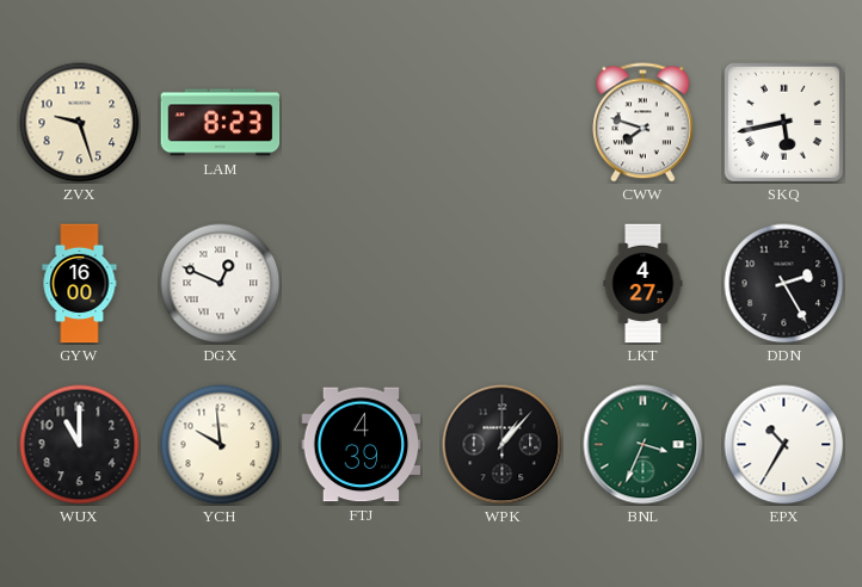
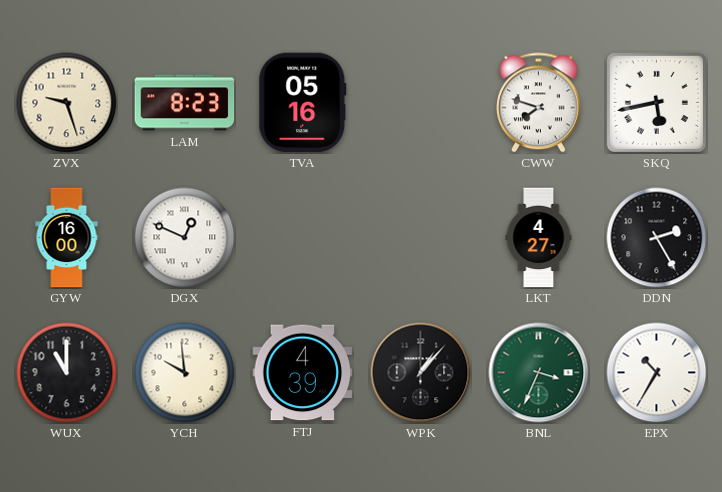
TVA: none -> 05:16
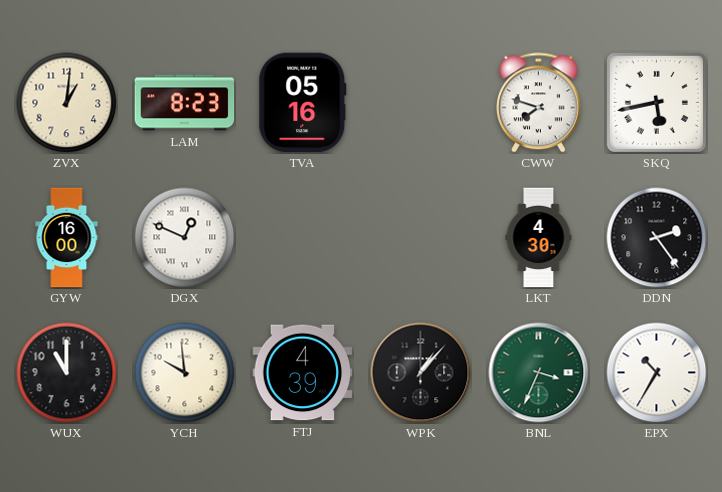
ZVX: 9:27 -> 1:01
LKT: 4:27 -> 4:30
DDN: 2:25 -> 2:24
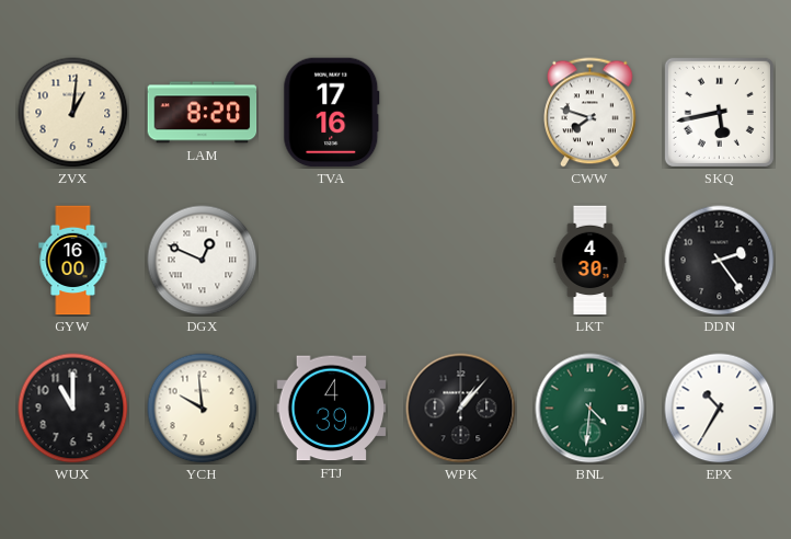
LAM: 8:23 -> 8:20
TVA: 05:16 -> 17:16
BNL: 3:34 -> 4:31
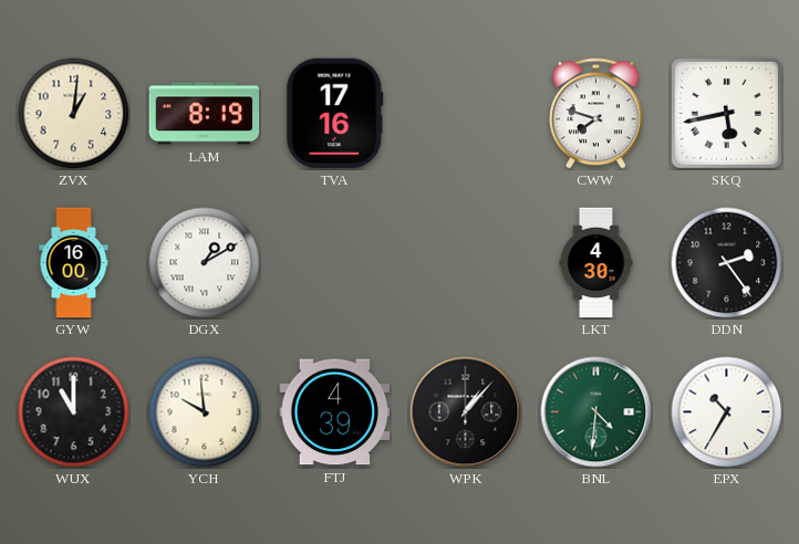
LAM: 8:20 -> 8:19
DGX: 12:49 -> 1:10
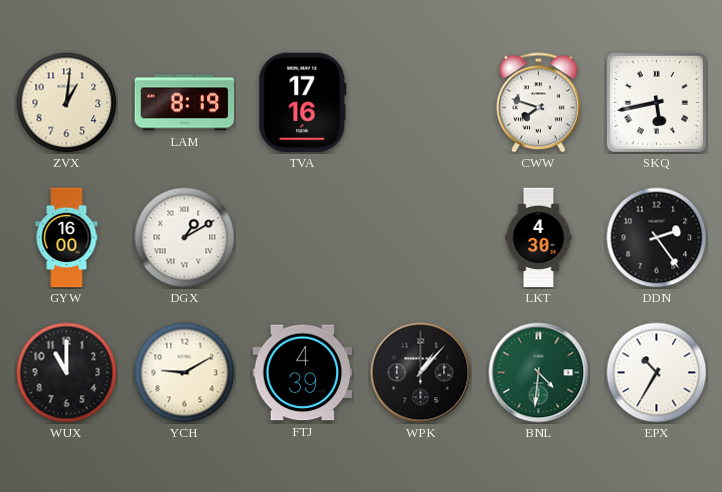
YCH: 9:59 -> 9:10
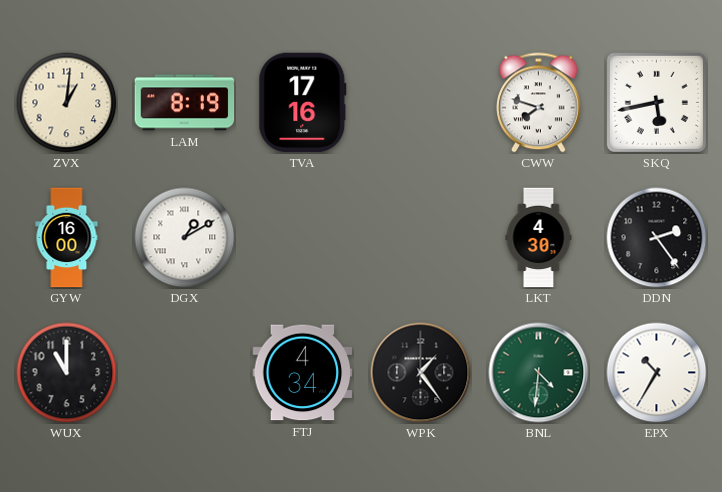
YCH: 9:10 -> none
FTJ: 4:39 -> 4:34
WPK: 1:07 -> 1:24
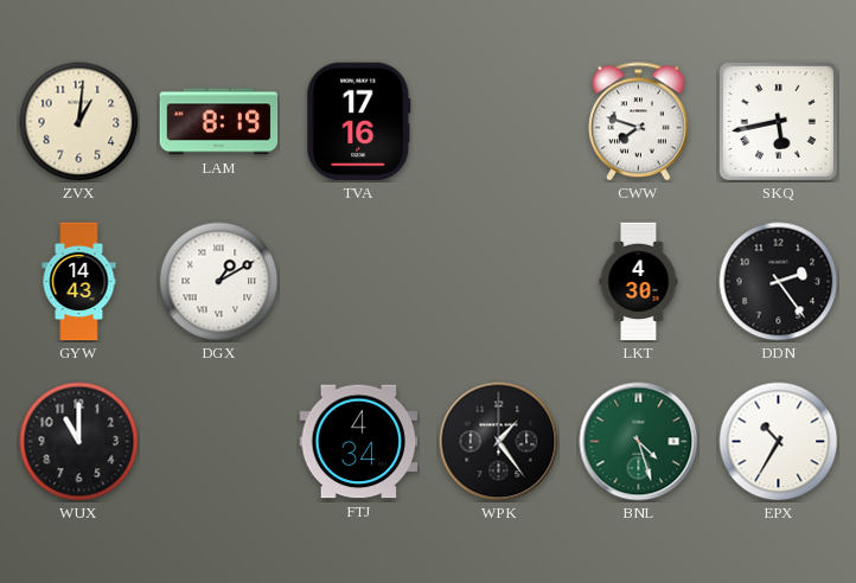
GYW: 16:00 -> 14:43
BNL: 4:31 -> 4:27
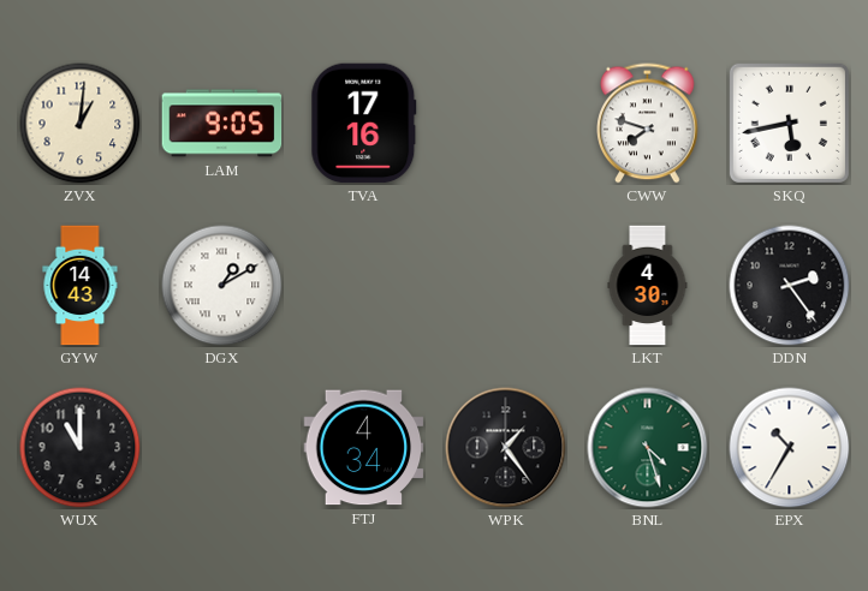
LAM: 8:19 -> 9:05
